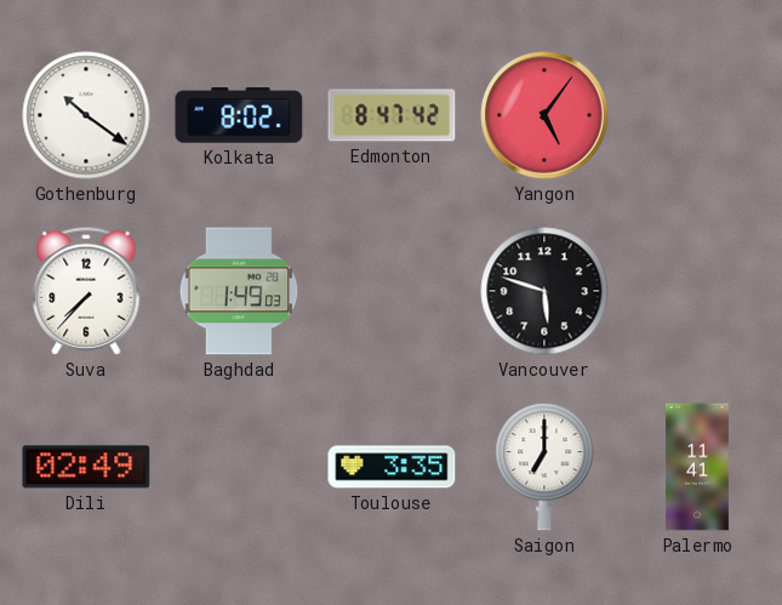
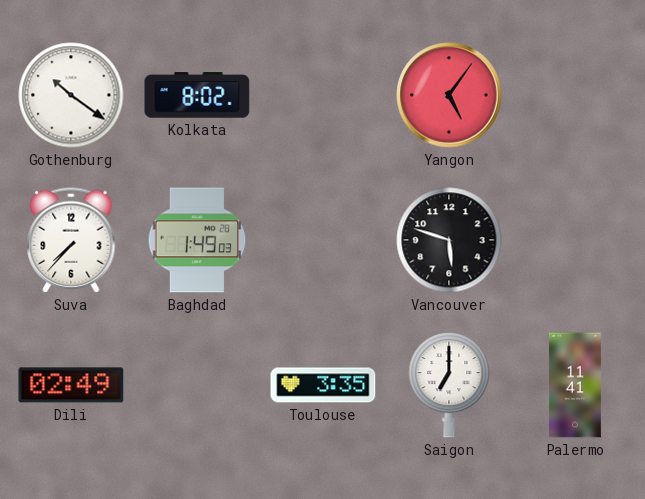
Edmonton: 8:47 -> none
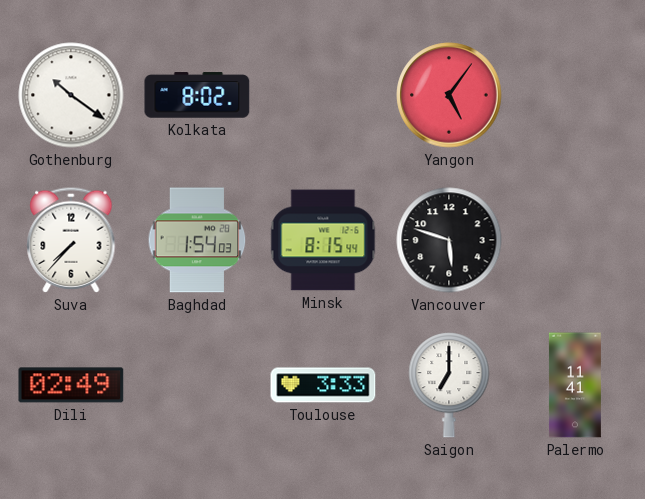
Baghdad: 1:49 -> 1:54
Minsk: none -> 8:15
Toulouse: 3:35 -> 3:33
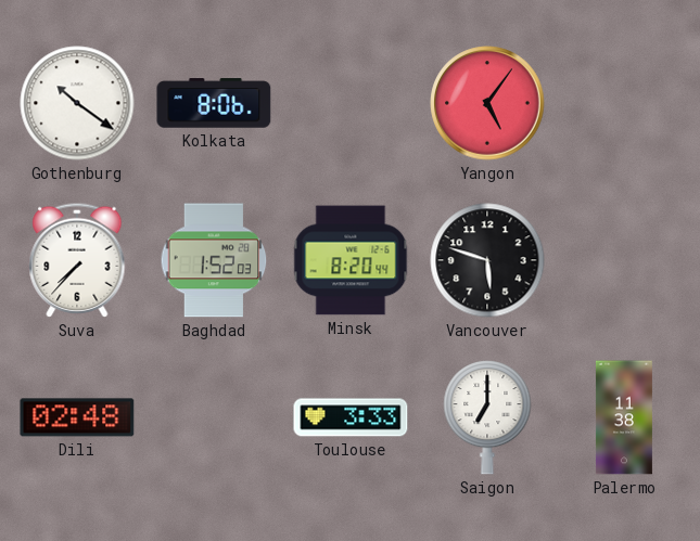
Kolkata: 8:02 -> 8:06
Baghdad: 1:54 -> 1:52
Minsk: 8:15 -> 8:20
Dili: 02:49 -> 02:48
Palermo: 11:41 -> 11:38
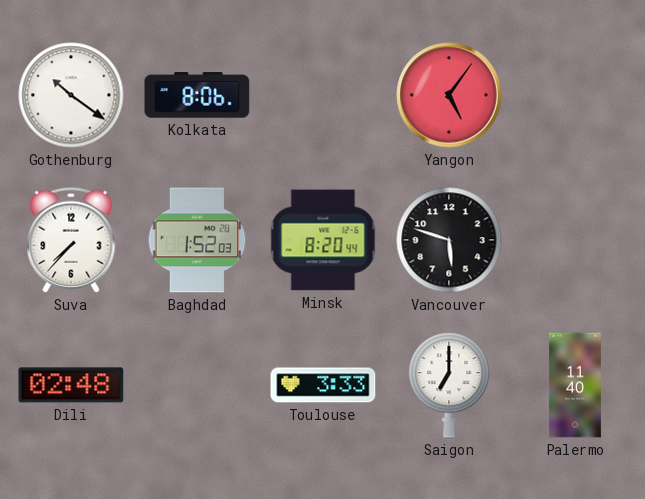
Palermo: 11:38 -> 11:40
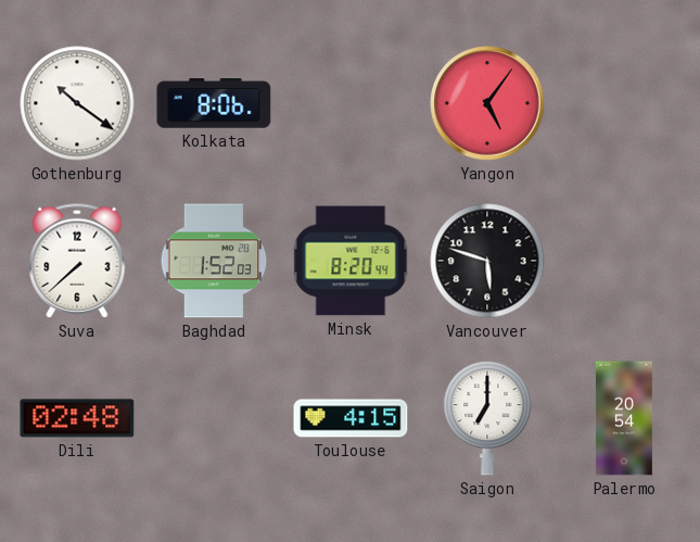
Suva: 7:37 -> 7:38
Toulouse: 3:33 -> 4:15
Palermo: 11:40 -> 20:54
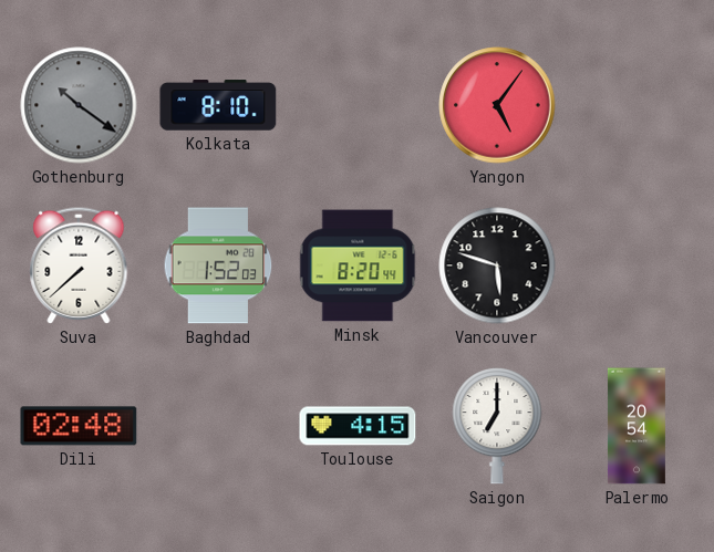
Gothenburg dial: white -> grey
Kolkata: 8:06 -> 8:10
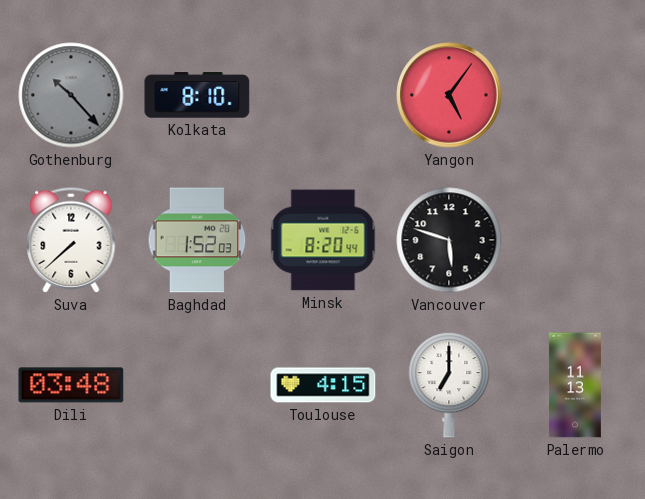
Gothenburg: 10:21 -> 10:23
Dili: 02:48 -> 03:48
Palermo: 20:54 -> 11:13
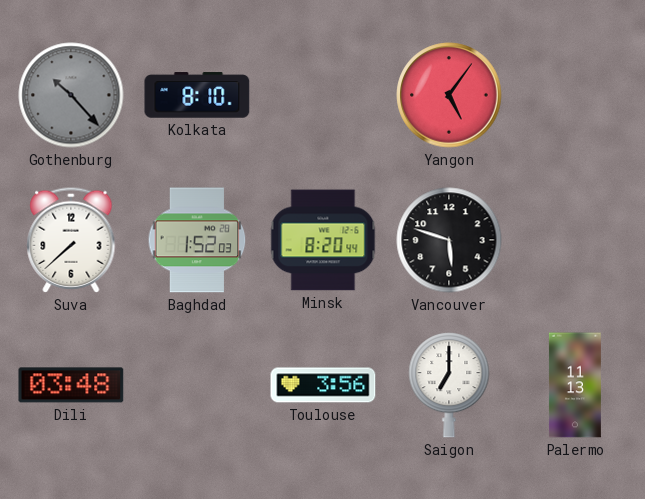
Toulouse: 4:15 -> 3:56
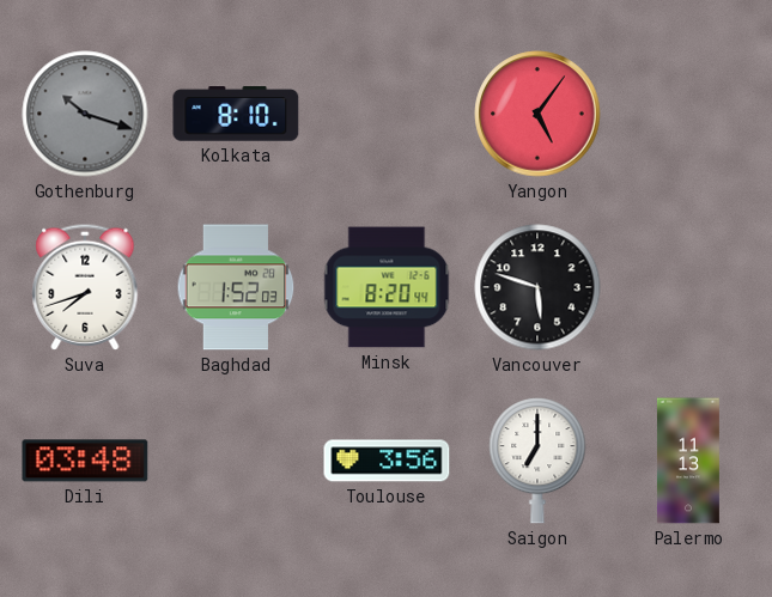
Gothenburg: 10:23 -> 10:18
Suva: 7:38 -> 7:42
